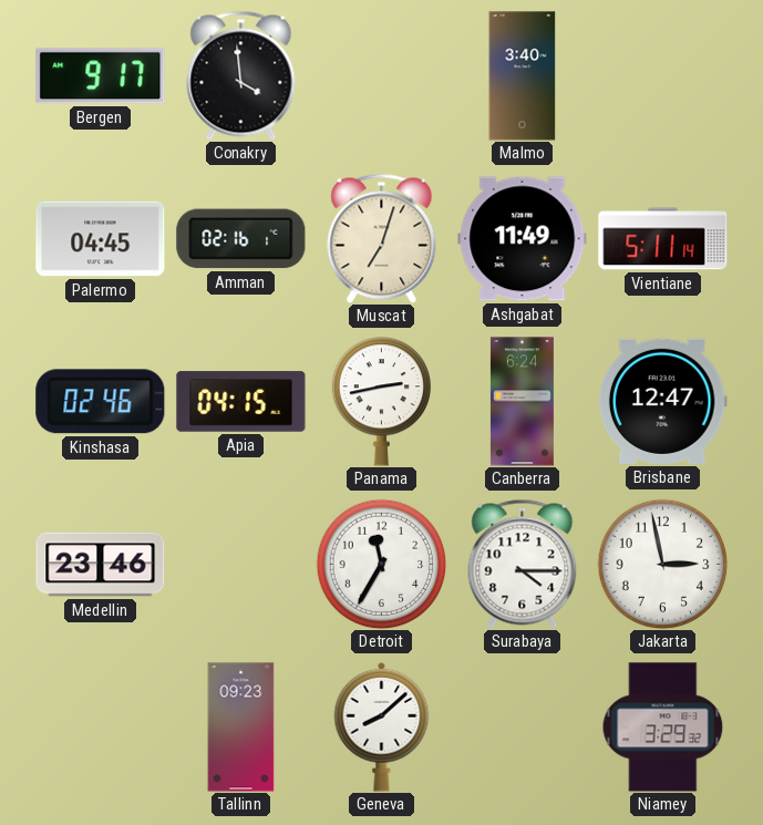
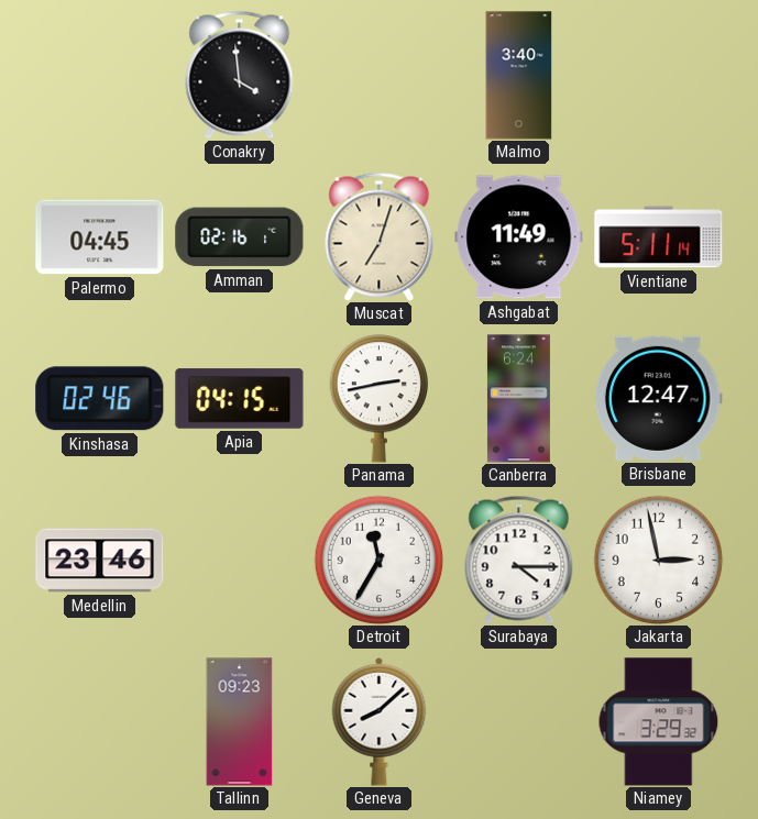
Bergen: 9:17 -> none
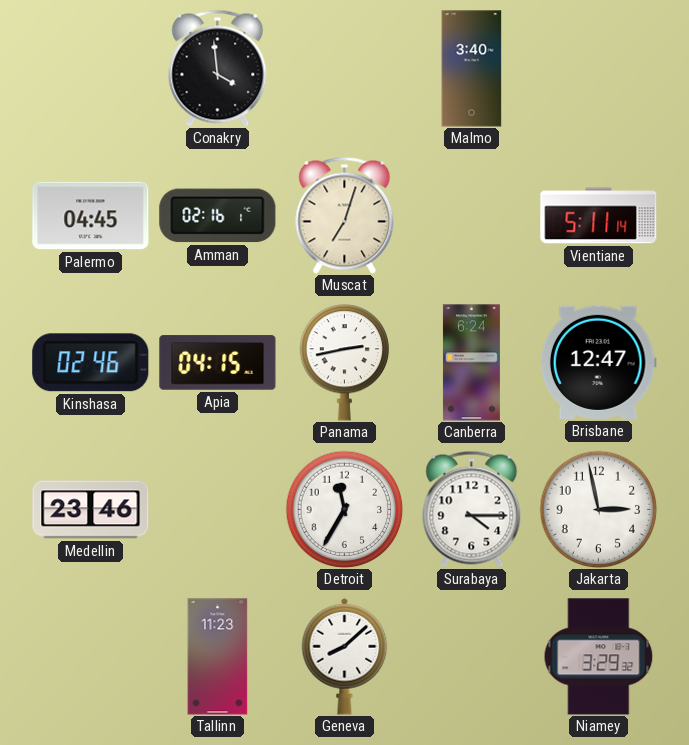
Ashgabat: 11:49 -> none
Tallinn: 09:23 -> 11:23
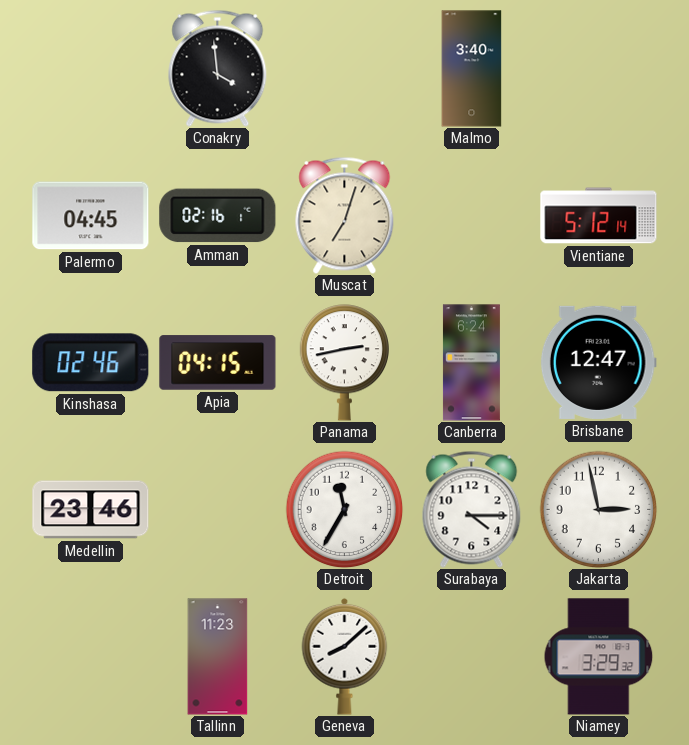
Vientiane: 5:11 -> 5:12
